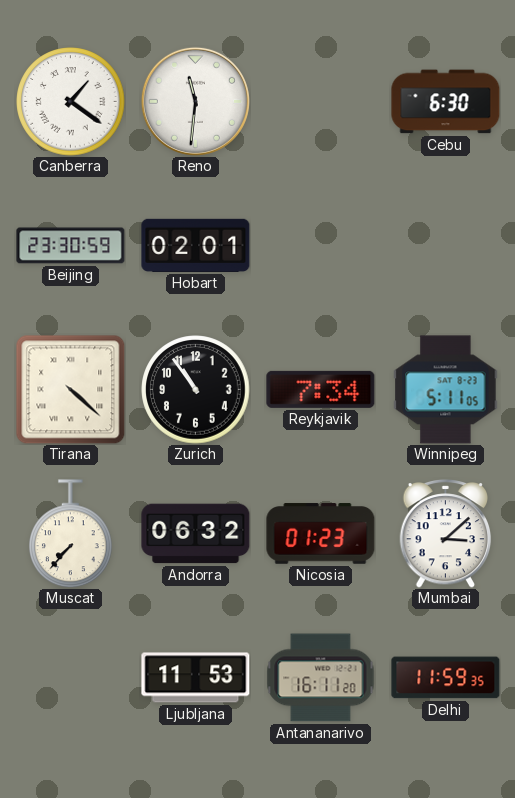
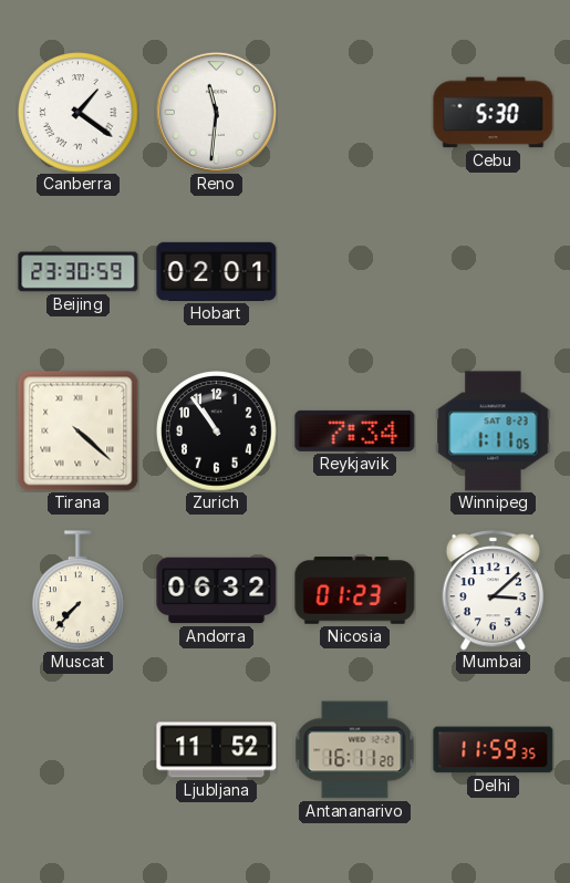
Cebu: 6:30 -> 5:30
Winnipeg: 5:11 -> 1:11
Ljubljana: 11:53 -> 11:52
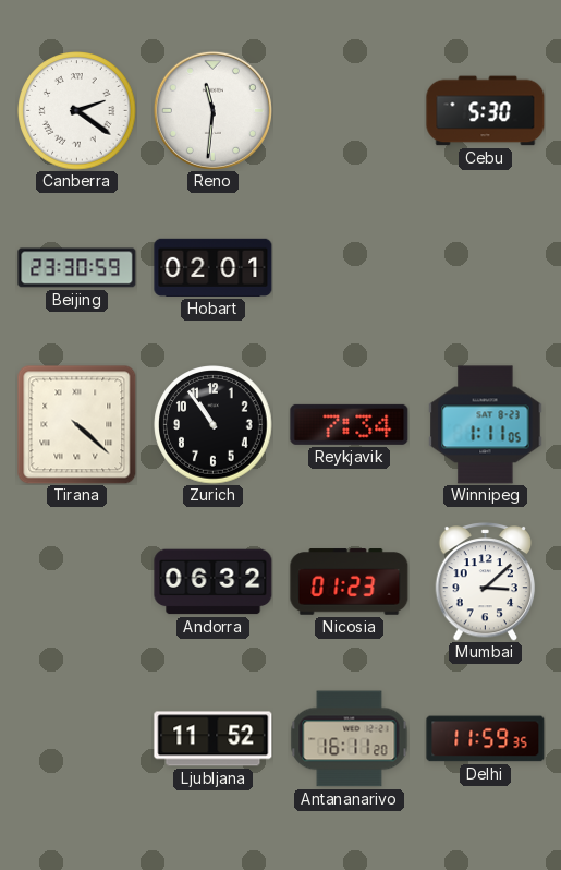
Canberra: 1:21 -> 2:21
Muscat: 7:37 -> none
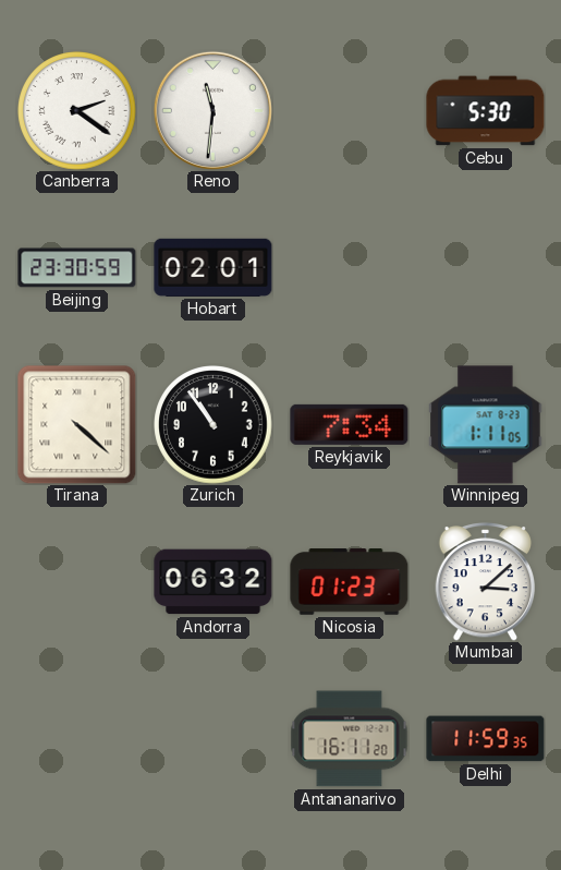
Ljubljana: 11:52 -> none
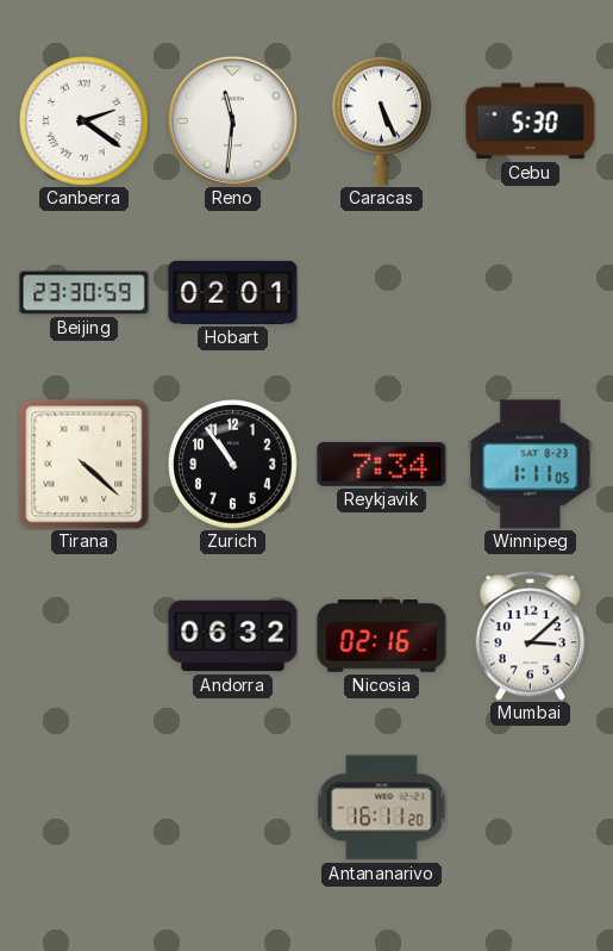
Caracas: none -> 5:26
Nicosia: 01:23 -> 02:16
Delhi: 11:59 -> none
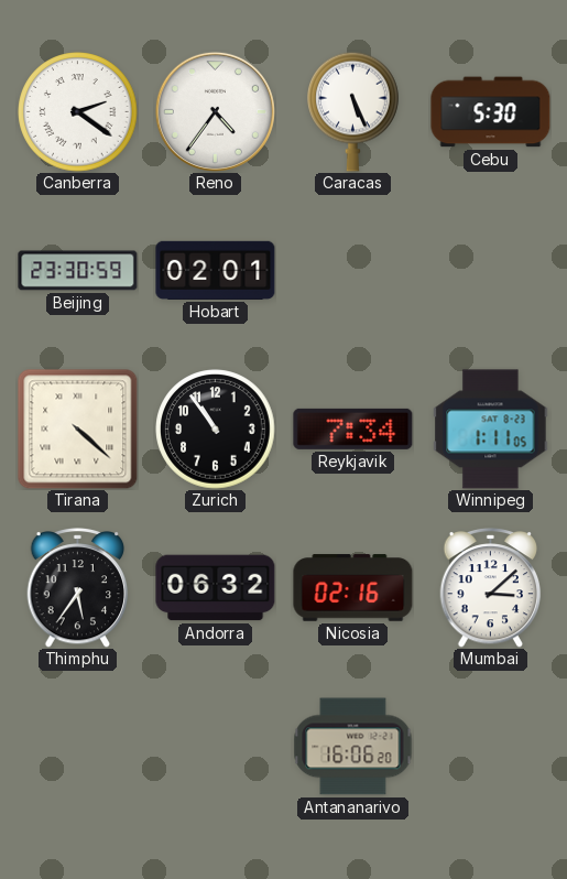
Reno: 11:31 -> 4:36
Thimphu: none -> 5:36
Antananarivo: 16:11 -> 16:06
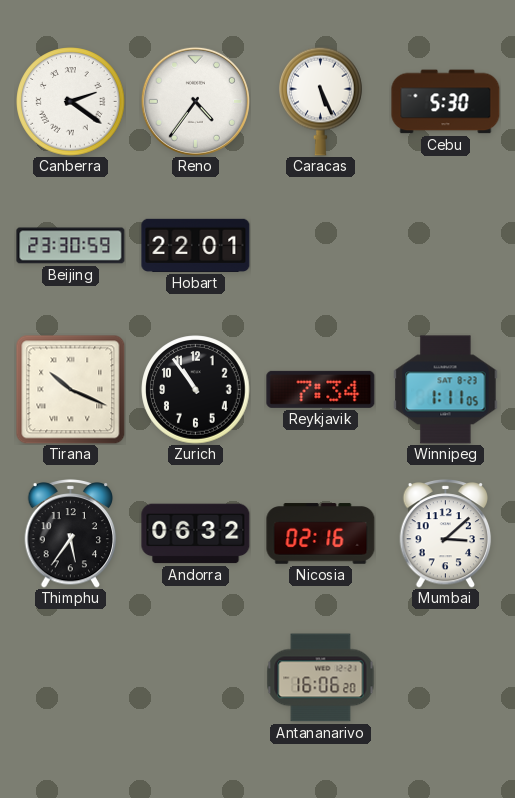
Hobart: 02:01 -> 22:01
Tirana: 4:22 -> 10:19
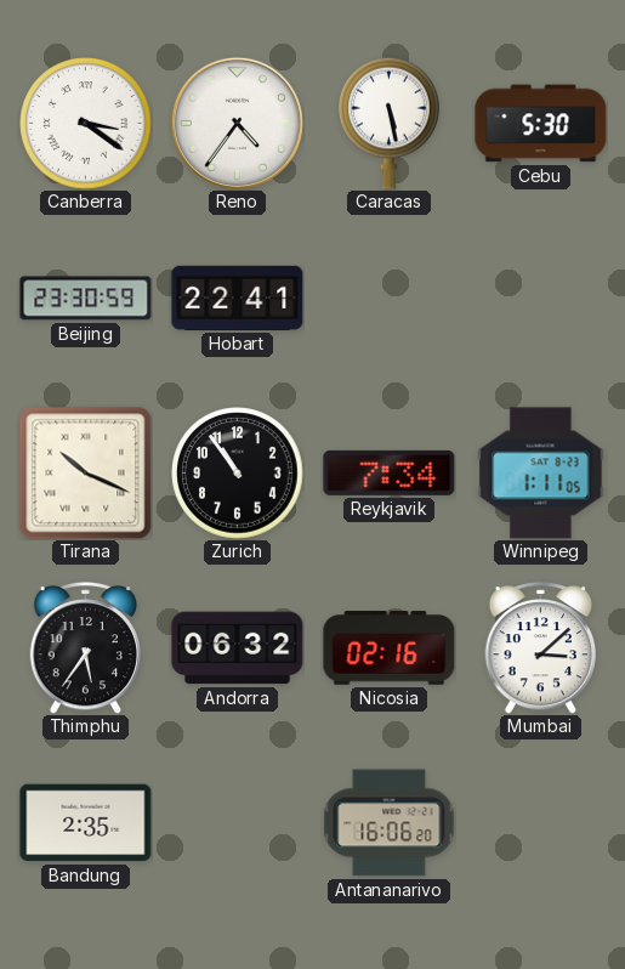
Canberra: 2:21 -> 3:21
Caracas: 5:26 -> 5:28
Hobart: 22:01 -> 22:41
Bandung: none -> 2:35
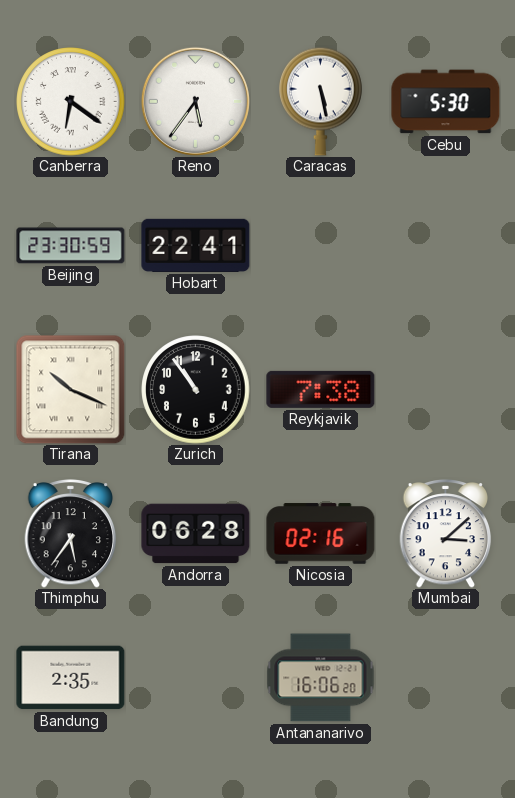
Canberra: 3:21 -> 6:21
Reno: 4:36 -> 5:36
Reykjavik: 7:34 -> 7:38
Winnipeg: 1:11 -> none
Andorra: 06:32 -> 06:28
